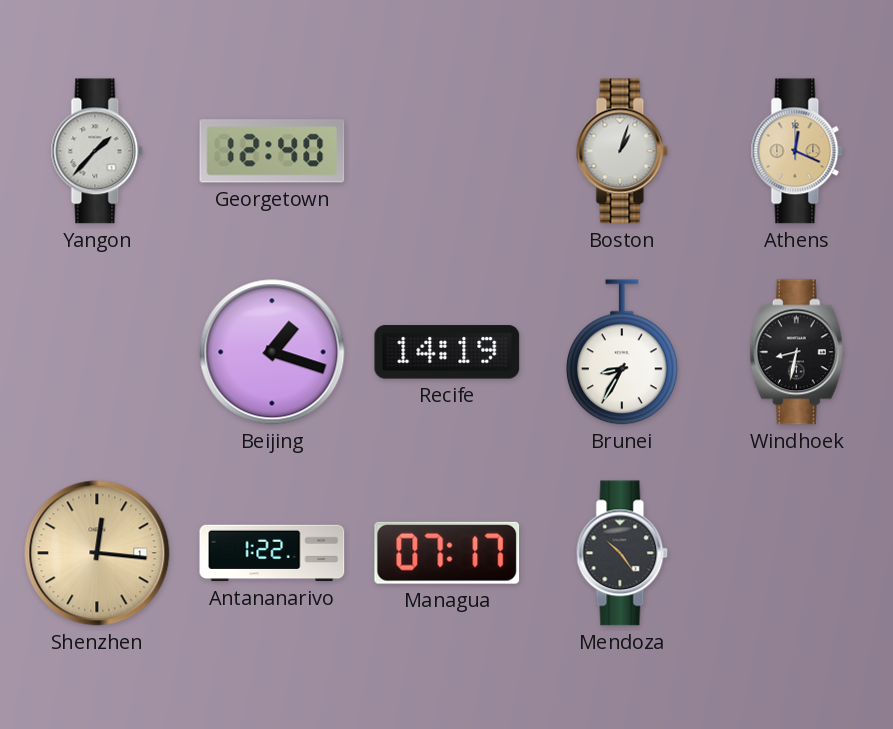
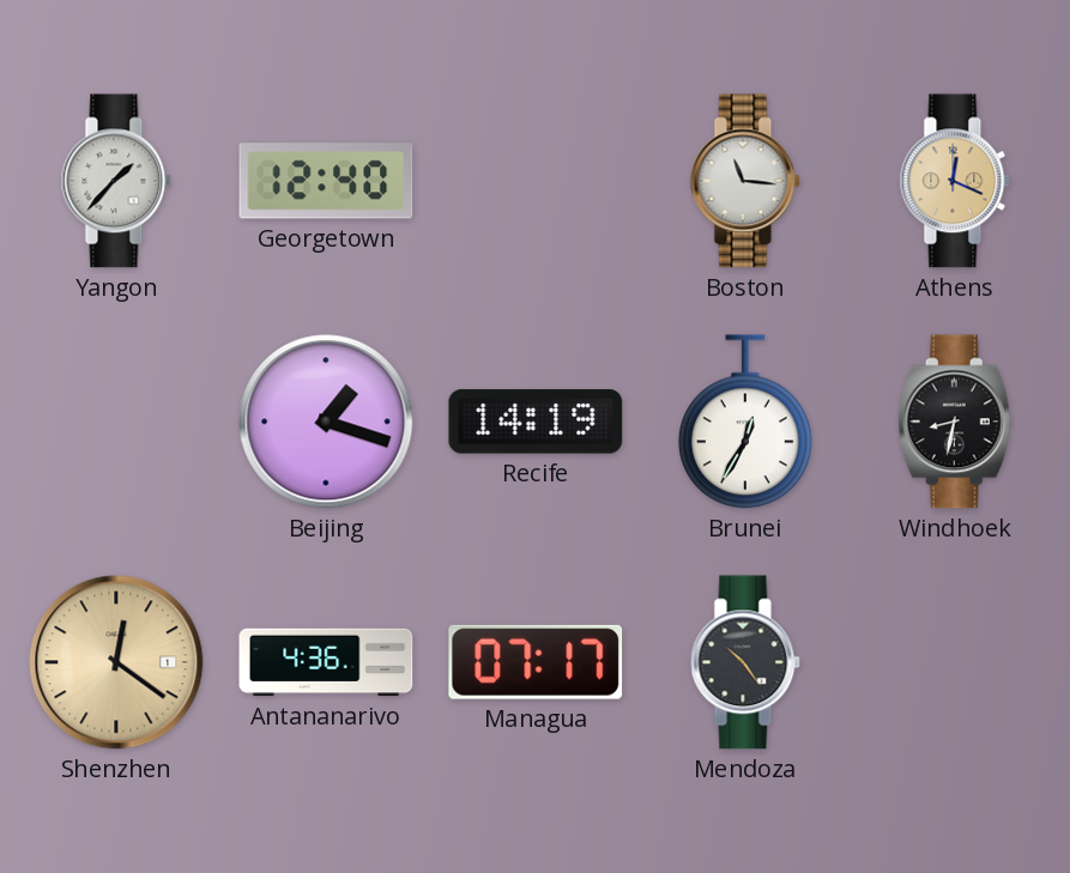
Boston: 1:03 -> 11:16
Brunei: 8:35 -> 12:35
Shenzhen: 12:16 -> 12:21
Antananarivo: 1:22 -> 4:36
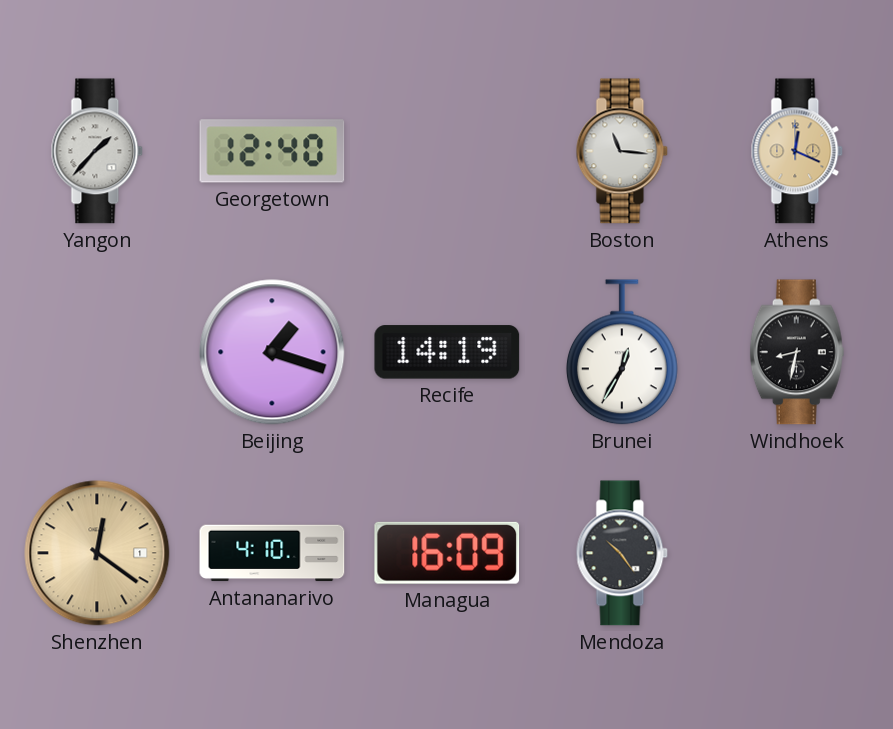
Antananarivo: 4:36 -> 4:10
Managua: 07:17 -> 16:09
